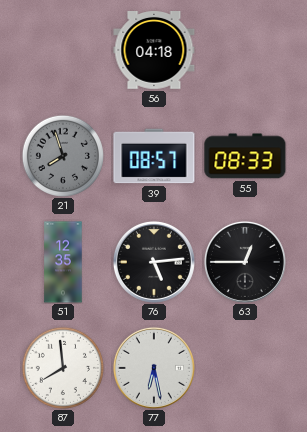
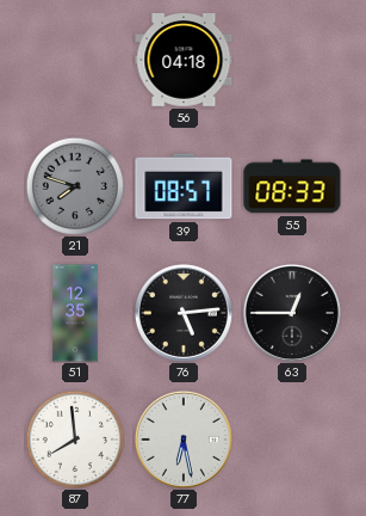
21: 7:57 -> 7:48
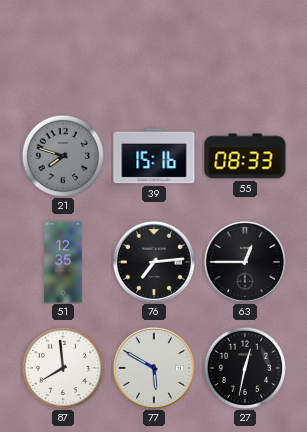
56: 04:18 -> none
39: 08:57 -> 15:16
76: 5:14 -> 7:14
77: 6:28 -> 5:50
27: none -> 12:32
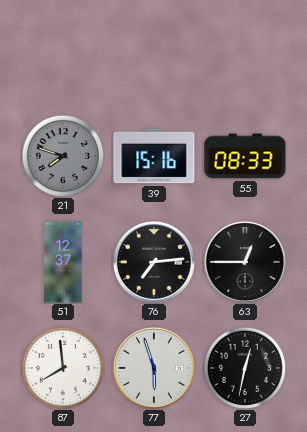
51: 12:35 -> 12:37
77: 5:50 -> 5:57
